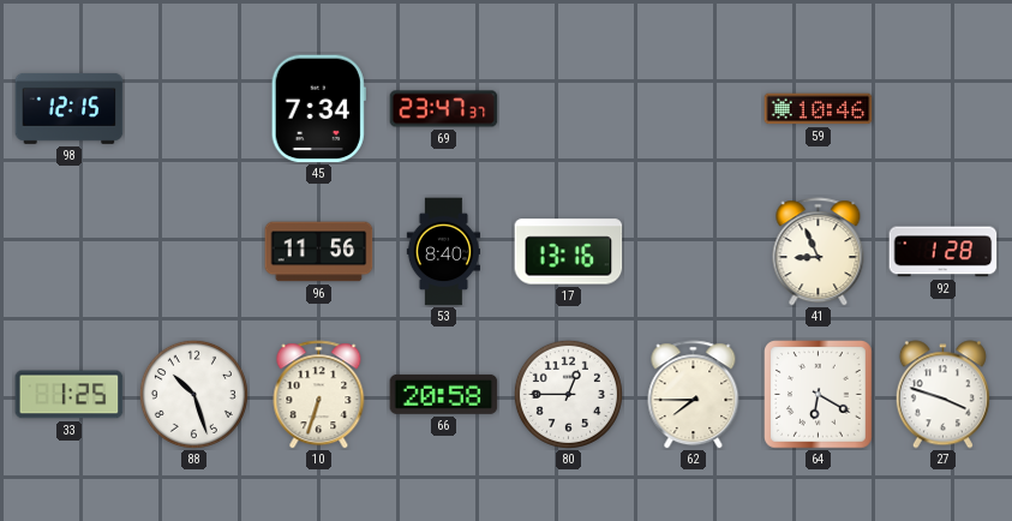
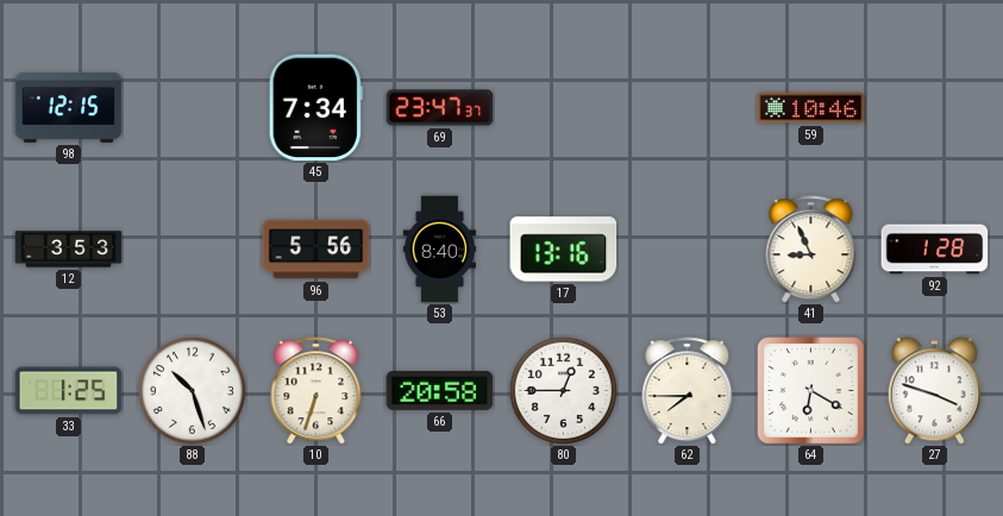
12: none -> 3:53
96: 11:56 -> 5:56
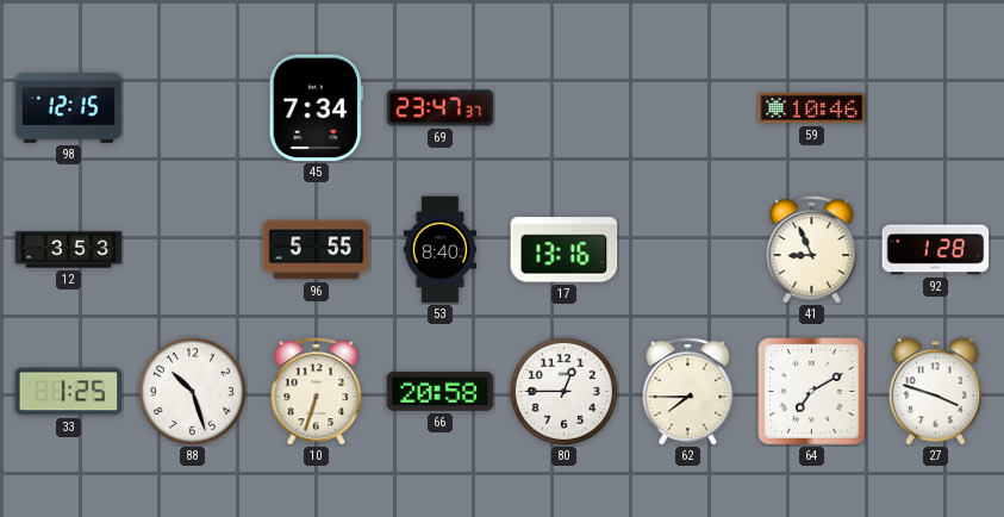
96: 5:56 -> 5:55
64: 6:20 -> 7:10
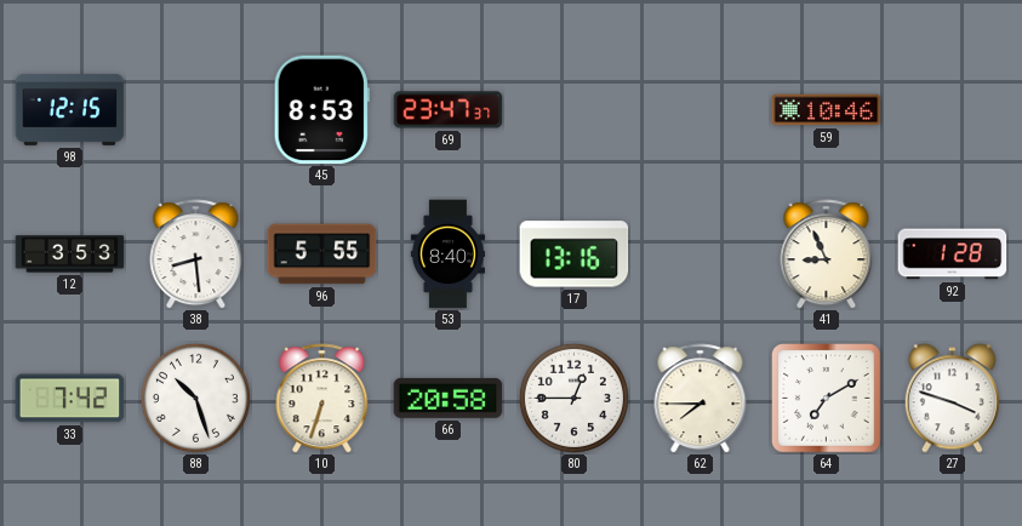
45: 7:34 -> 8:53
38: none -> 8:29
33: 1:25 -> 7:42
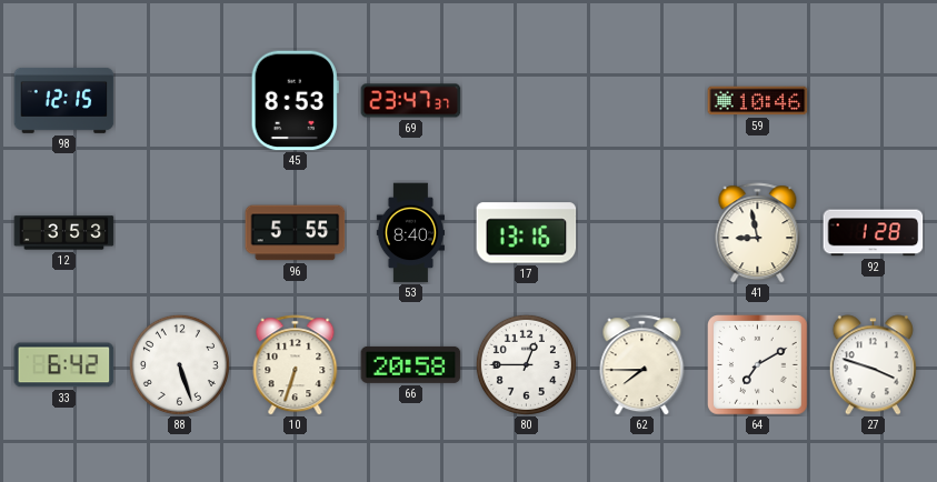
38: 8:29 -> none
41: 8:56 -> 8:58
33: 7:42 -> 6:42
88: 10:27 -> 5:27
